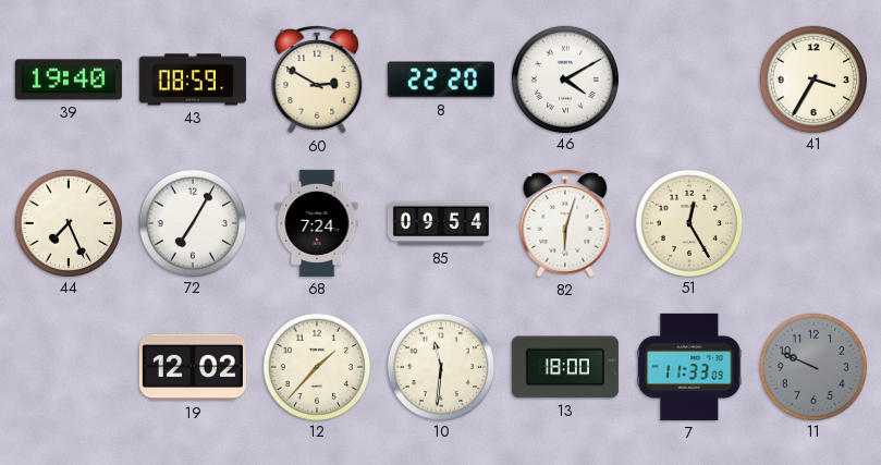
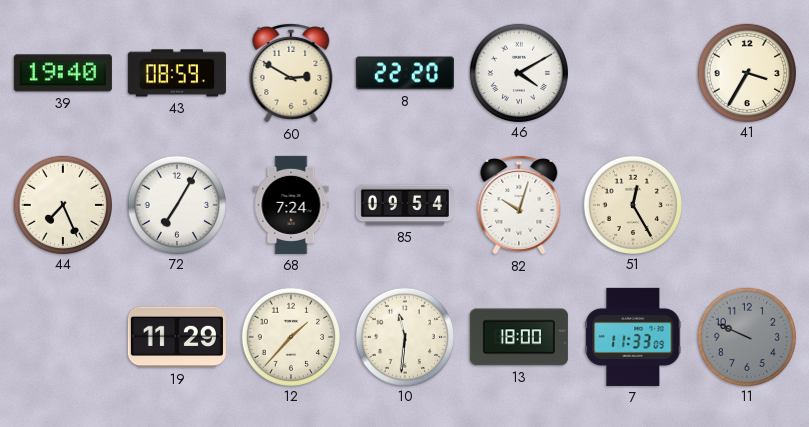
82: 6:03 -> 10:03
19: 12:02 -> 11:29
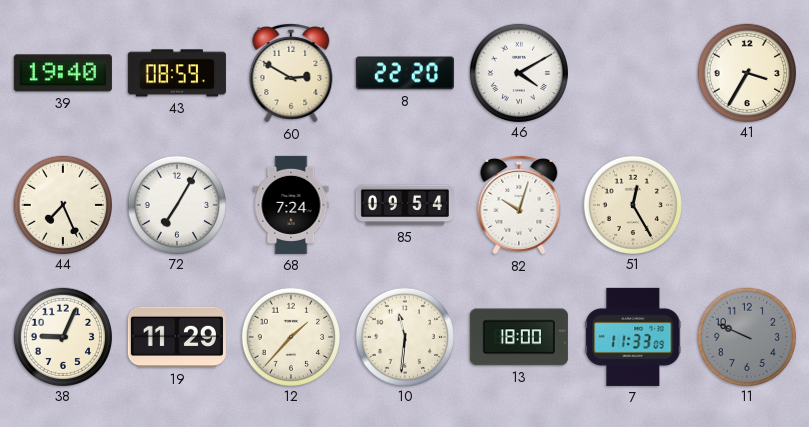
38: none -> 9:04
